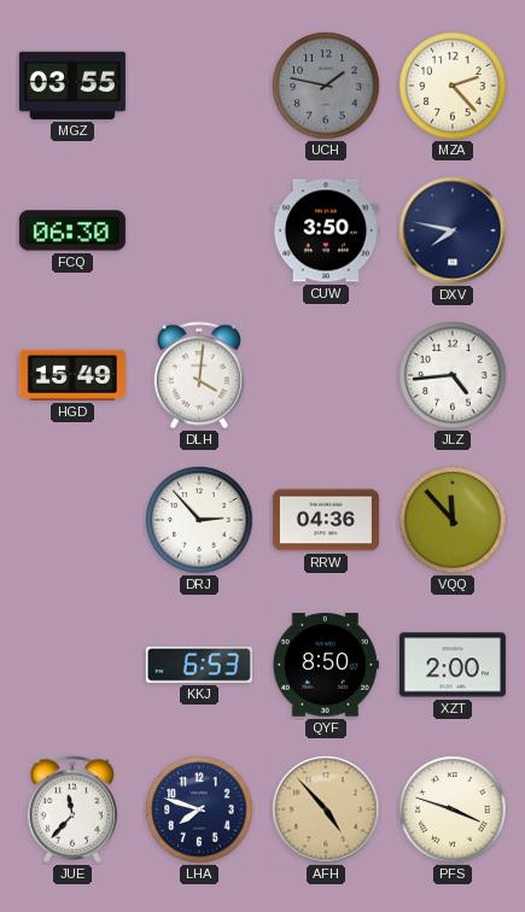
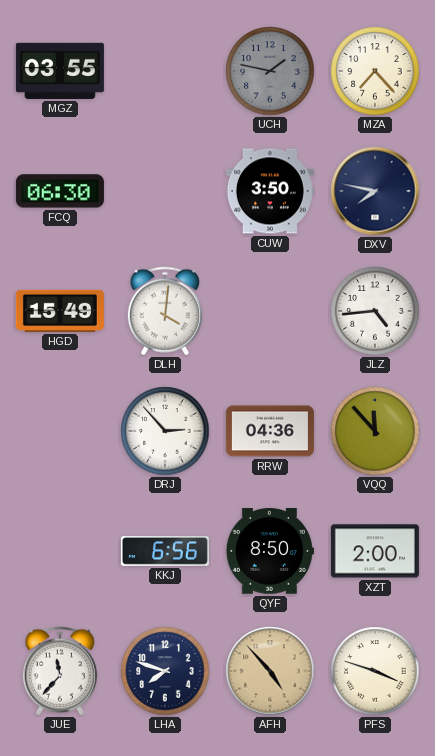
MZA: 2:23 -> 7:23
KKJ: 6:53 -> 6:56
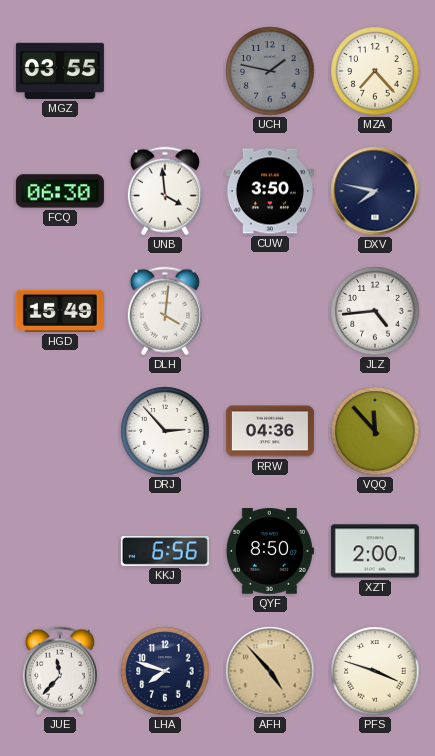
UNB: none -> 3:59
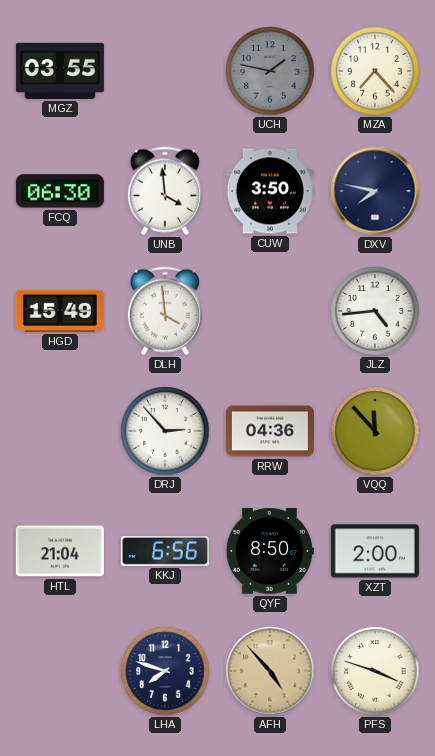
DLH: 4:01 -> 3:59
HTL: none -> 21:04
JUE: 11:37 -> none
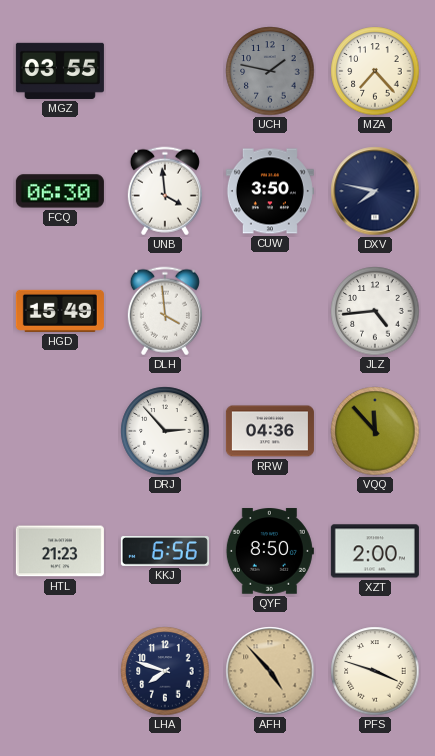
HTL: 21:04 -> 21:23
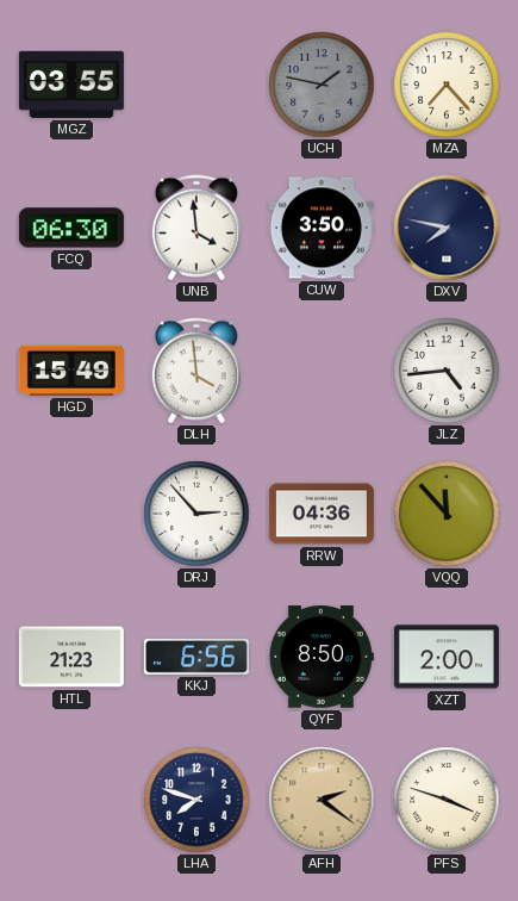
AFH: 4:53 -> 2:21
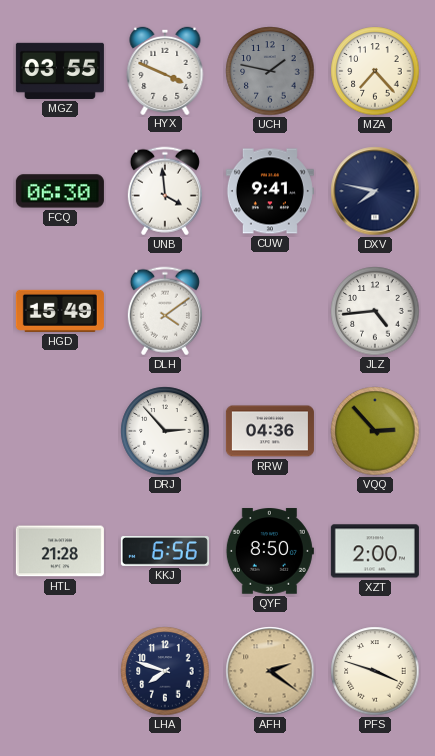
HYX: none -> 3:49
CUW: 3:50 -> 9:41
DLH: 3:59 -> 4:09
VQQ: 11:53 -> 2:53
HTL: 21:23 -> 21:28
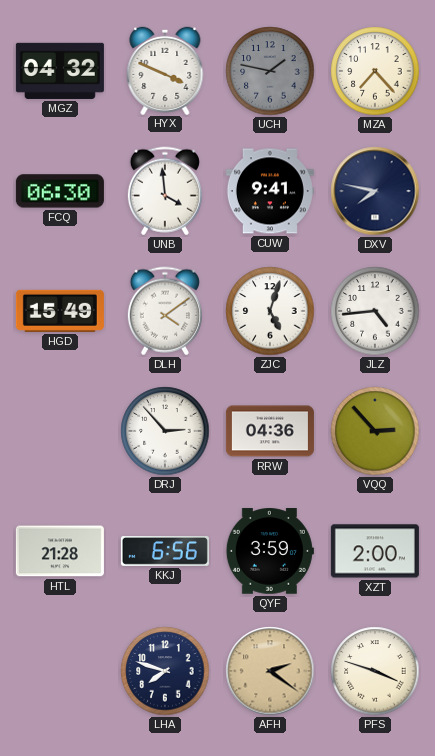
MGZ: 03:55 -> 04:32
ZJC: none -> 5:03
QYF: 8:50 -> 3:59
